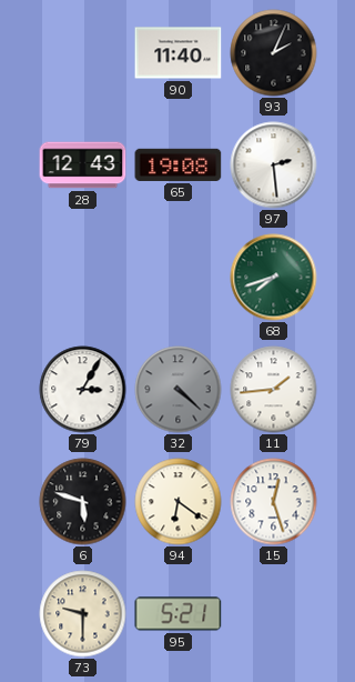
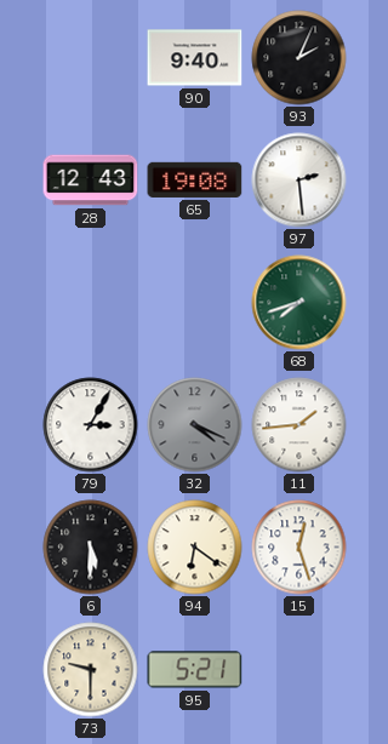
90: 11:40 -> 9:40
32: 4:22 -> 4:19
6: 5:48 -> 5:30
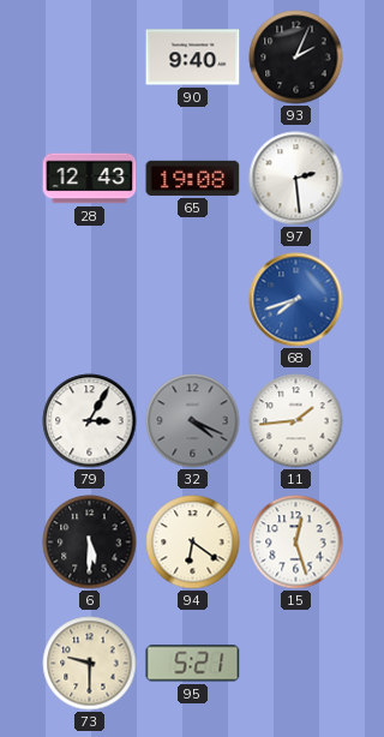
68 dial: green -> blue
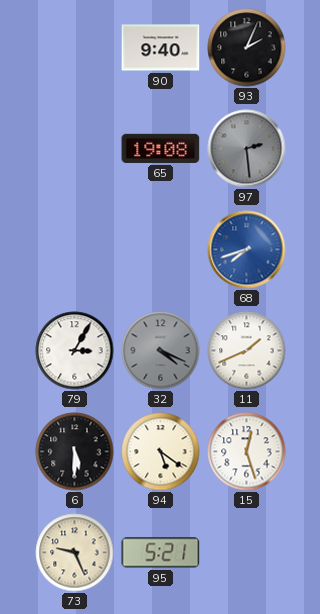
28: 12:43 -> none
97 dial: white -> grey
11: 1:44 -> 1:41
94: 6:21 -> 5:21
73: 9:30 -> 9:26
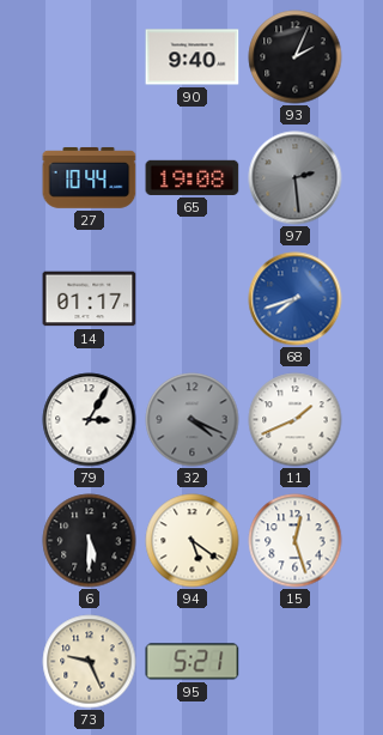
27: none -> 10:44
14: none -> 01:17
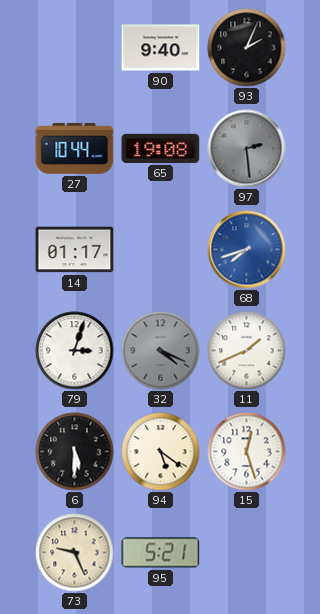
79: 3:05 -> 3:03
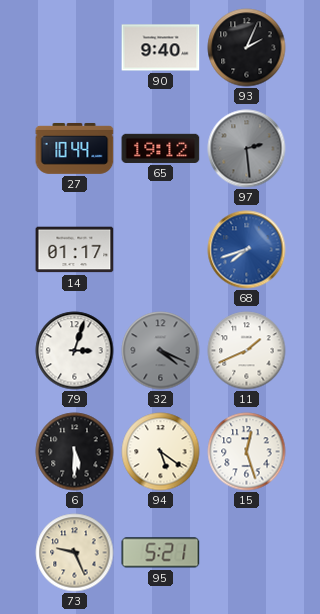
65: 19:08 -> 19:12
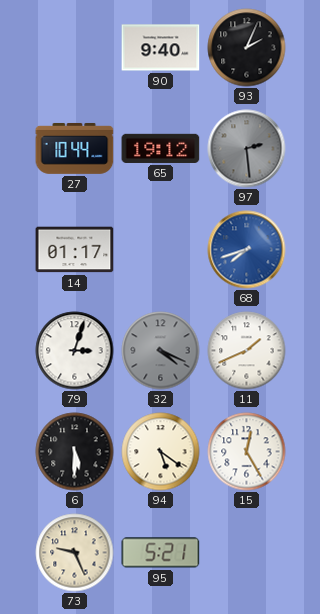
15: 12:27 -> 12:25
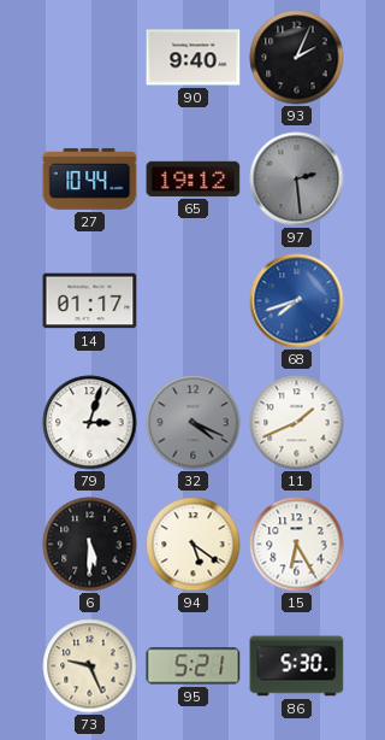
15: 12:25 -> 6:25
86: none -> 5:30
